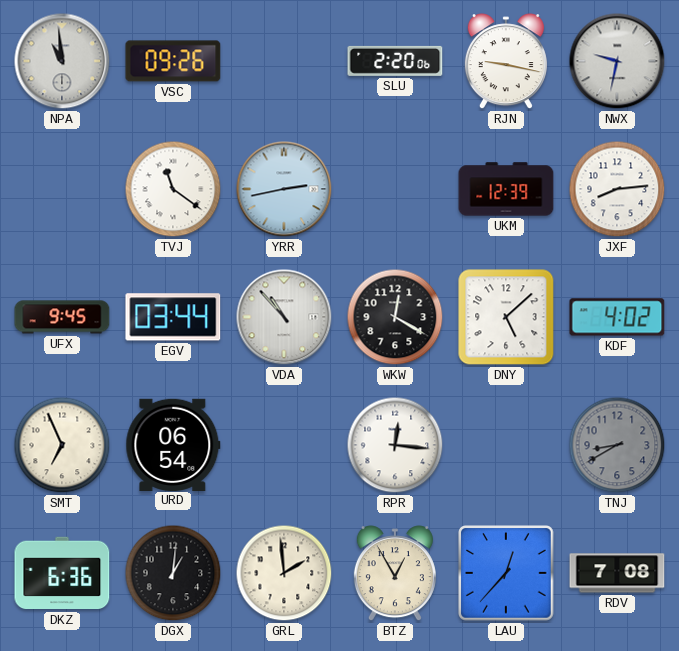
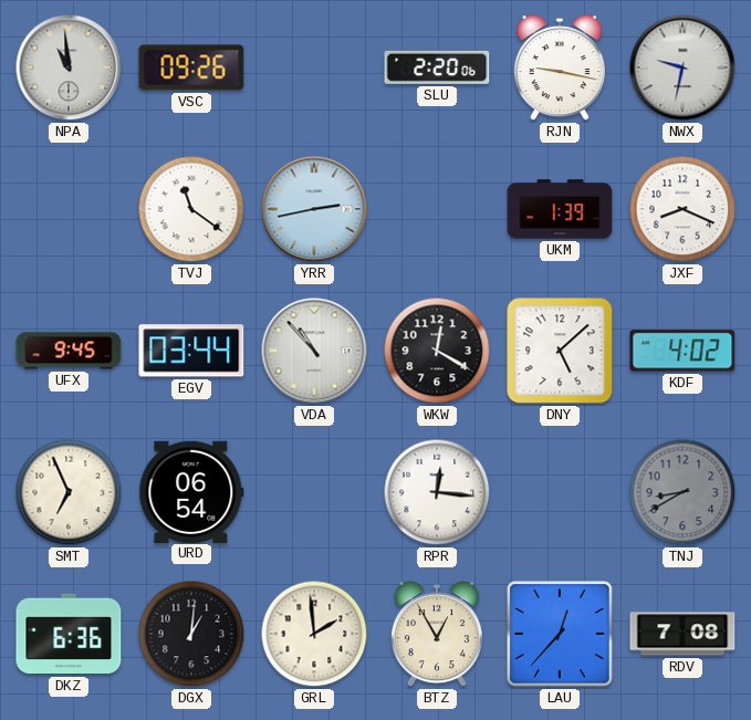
UKM: 12:39 -> 1:39
JXF: 8:14 -> 8:19
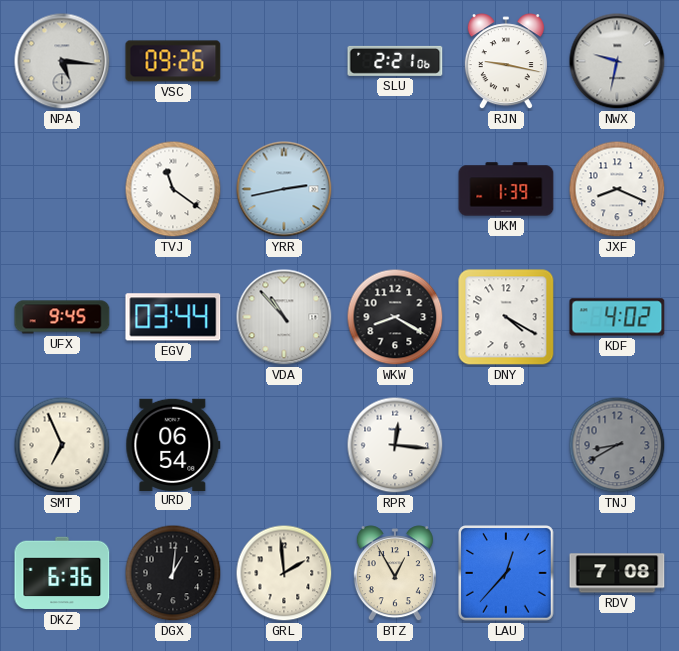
NPA: 10:59 -> 5:16
SLU: 2:20 -> 2:21
WKW: 12:20 -> 8:20
DNY: 5:08 -> 4:20
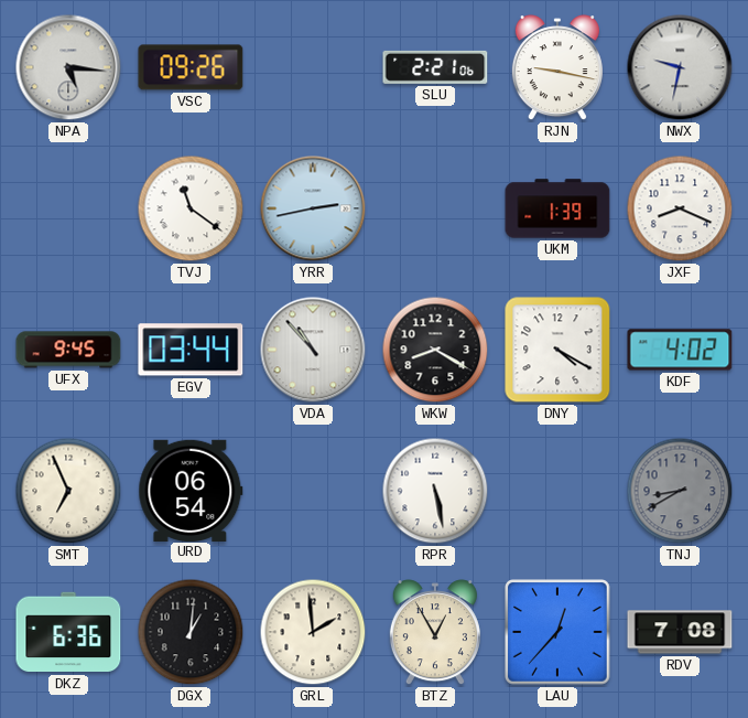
RPR: 12:16 -> 5:28
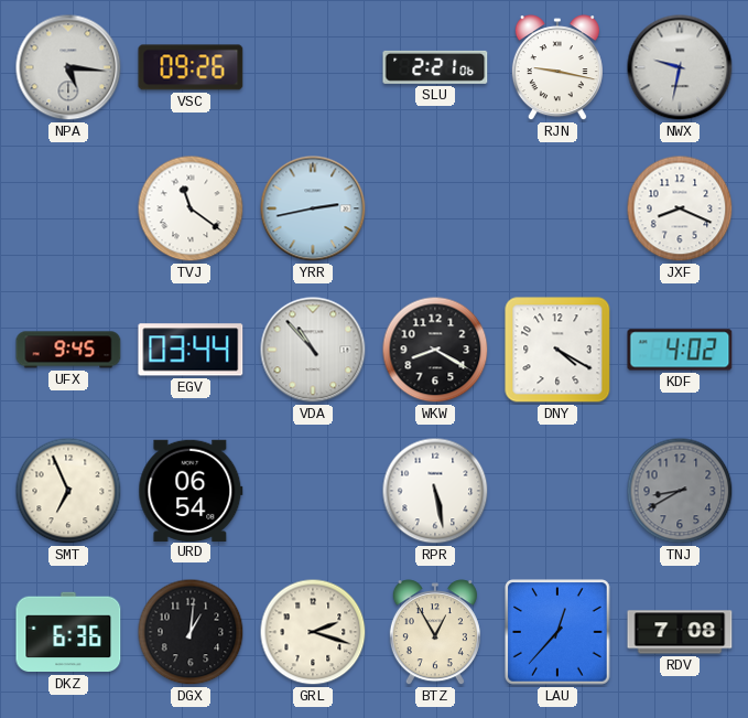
UKM: 1:39 -> none
GRL: 1:59 -> 2:18
